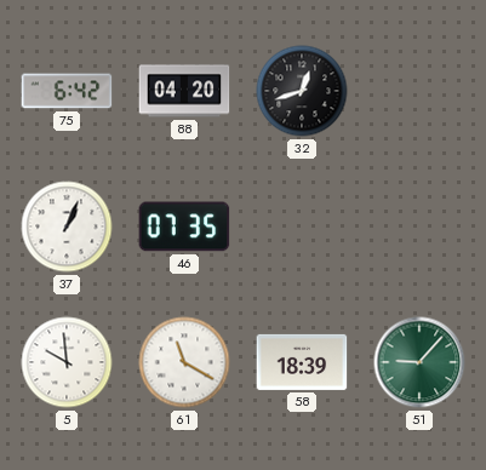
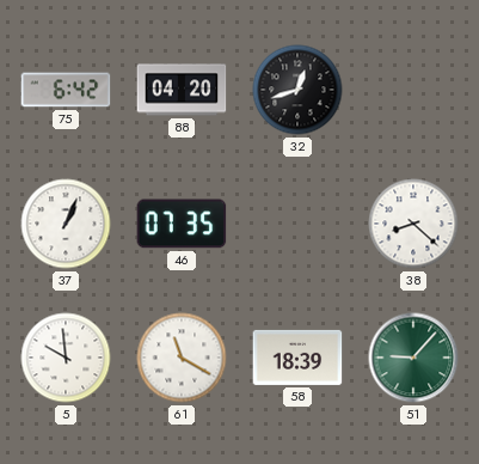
38: none -> 8:22
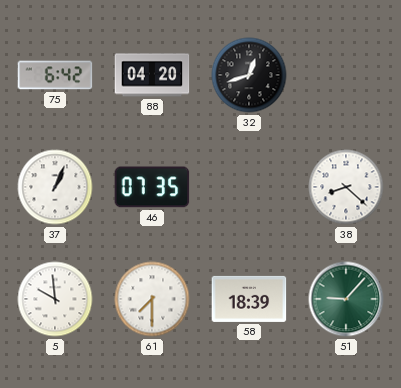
61: 11:20 -> 7:30
